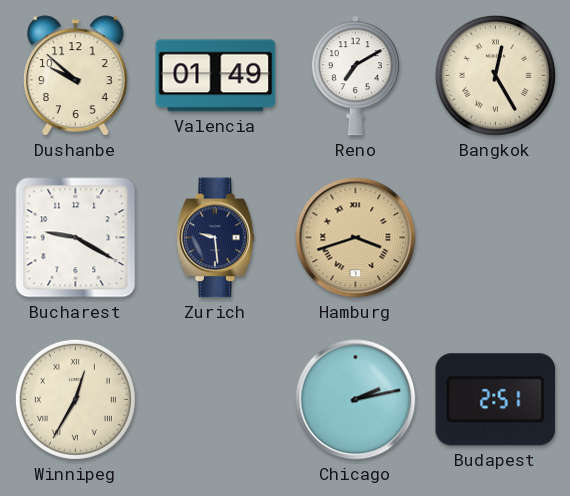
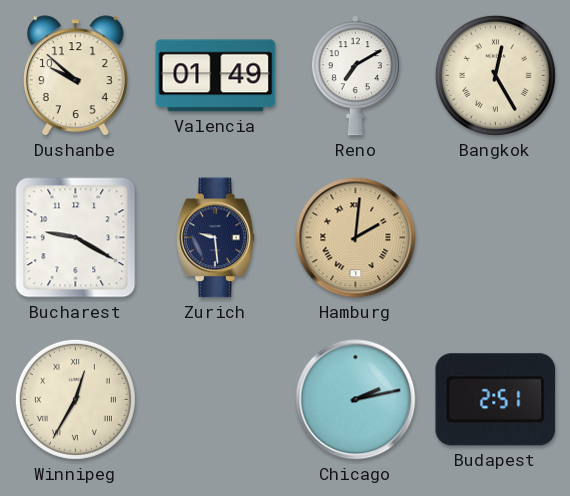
Hamburg: 3:42 -> 2:01
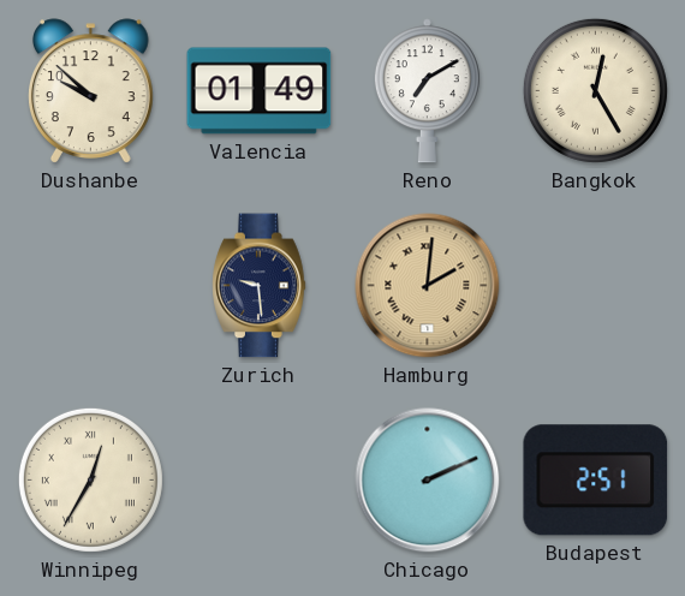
Bucharest: 9:20 -> none
Chicago: 2:13 -> 2:11
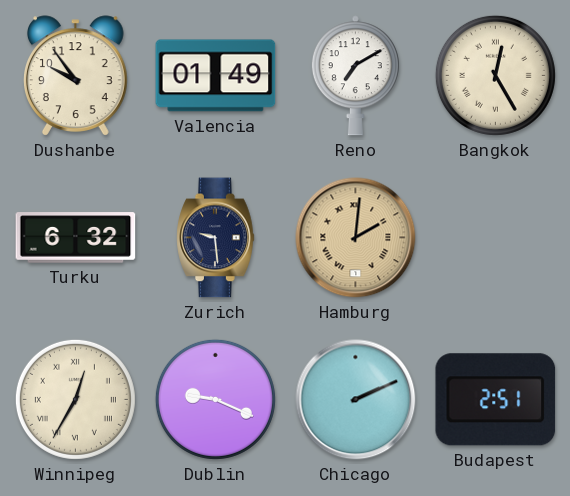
Dushanbe: 9:52 -> 9:54
Turku: none -> 6:32
Dublin: none -> 9:19
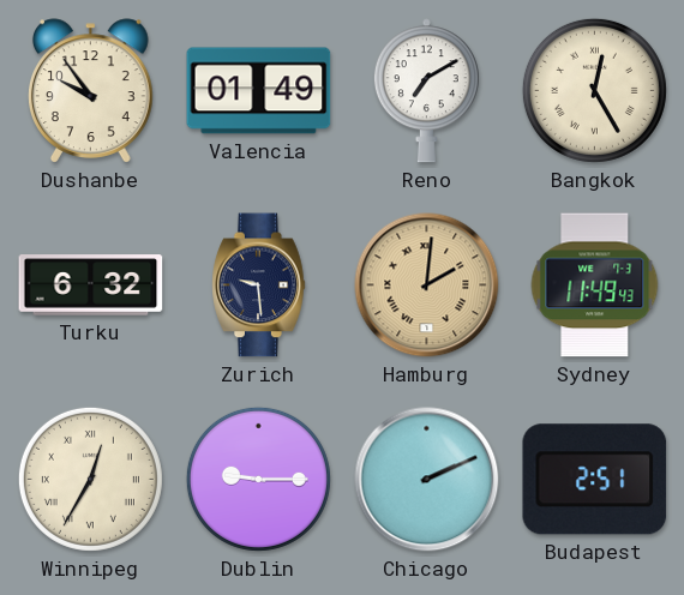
Sydney: none -> 11:49
Dublin: 9:19 -> 9:15
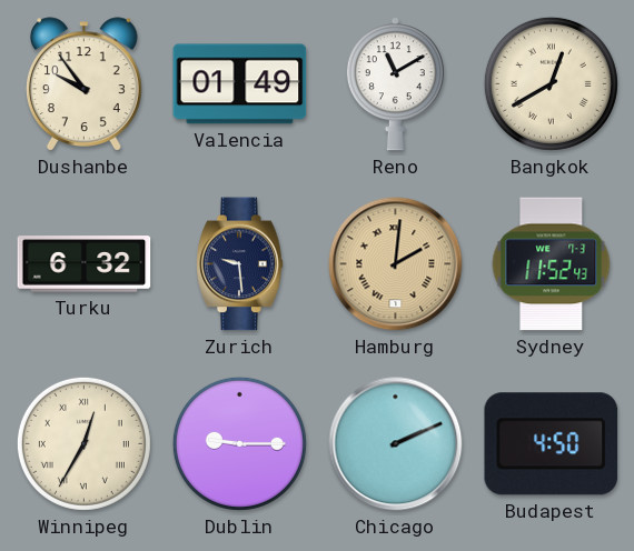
Reno: 7:10 -> 11:10
Bangkok: 12:25 -> 12:40
Sydney: 11:49 -> 11:52
Budapest: 2:51 -> 4:50
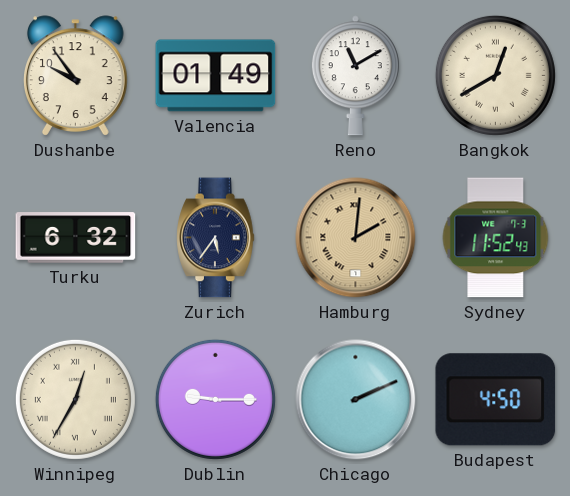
Zurich: 9:29 -> 5:36
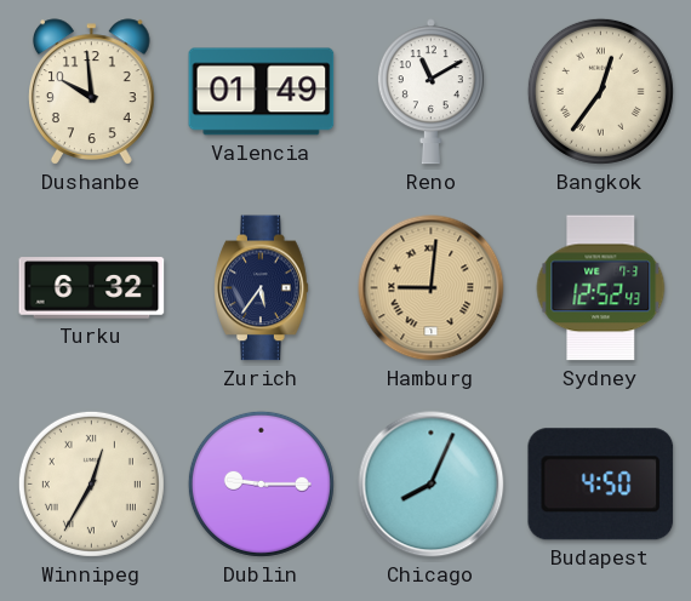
Dushanbe: 9:54 -> 9:59
Bangkok: 12:40 -> 12:36
Hamburg: 2:01 -> 9:01
Sydney: 11:52 -> 12:52
Chicago: 2:11 -> 8:04
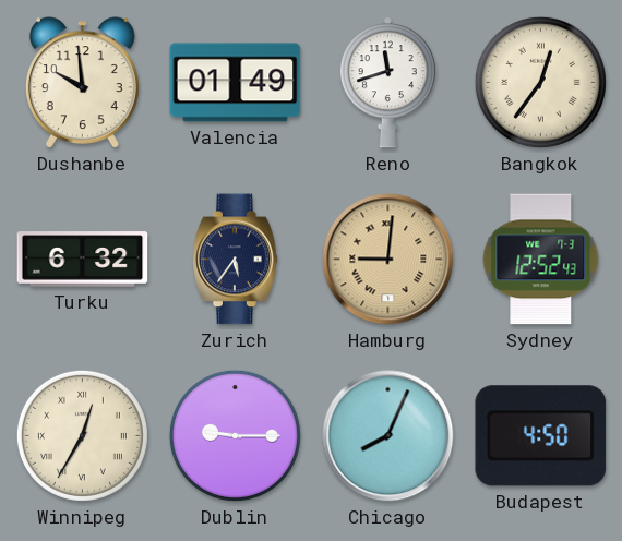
Reno: 11:10 -> 11:42
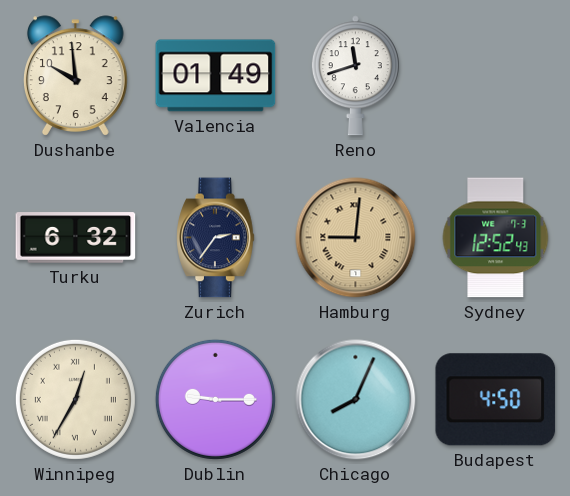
Bangkok: 12:36 -> none
Zurich: 5:36 -> 2:36
